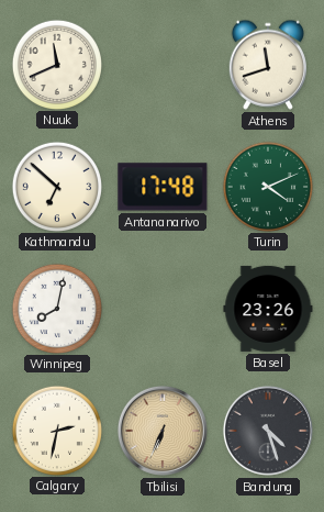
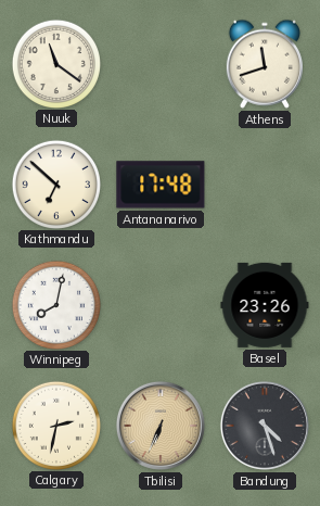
Nuuk: 11:41 -> 11:21
Turin: 4:11 -> none
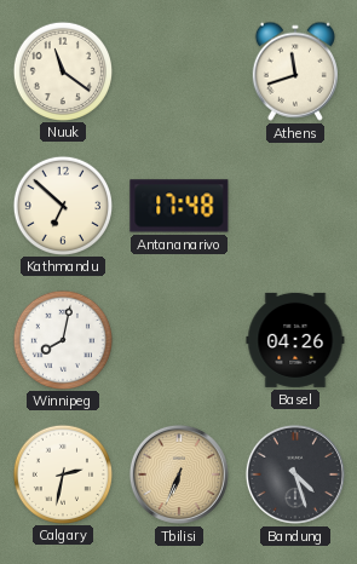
Basel: 23:26 -> 04:26
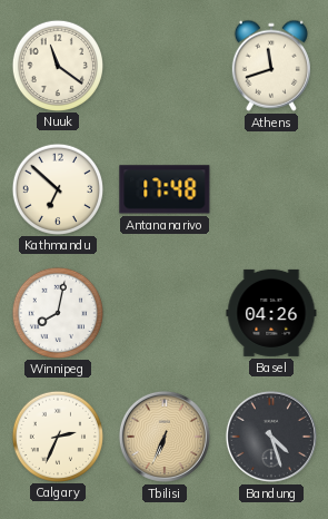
Calgary: 2:32 -> 2:34
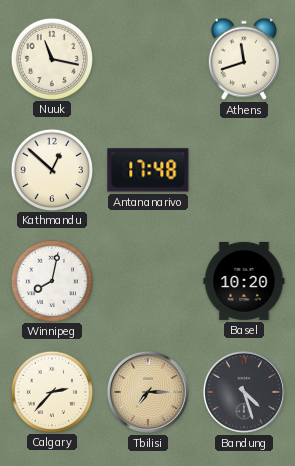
Nuuk: 11:21 -> 11:17
Kathmandu: 6:52 -> 12:52
Basel: 04:26 -> 10:20
Calgary: 2:34 -> 2:37
Tbilisi: 6:34 -> 7:15
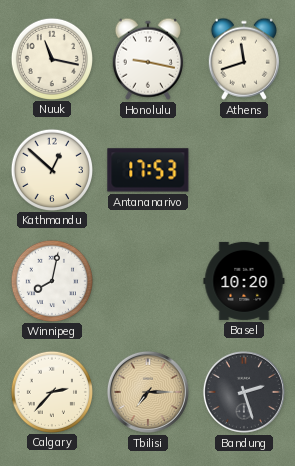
Honolulu: none -> 9:17
Antananarivo: 17:48 -> 17:53
Bandung: 4:27 -> 2:27
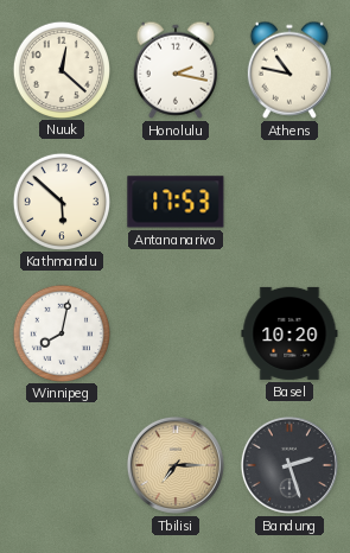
Nuuk: 11:17 -> 12:22
Honolulu: 9:17 -> 2:17
Athens: 11:42 -> 10:47
Kathmandu: 12:52 -> 5:52
Calgary: 2:37 -> none
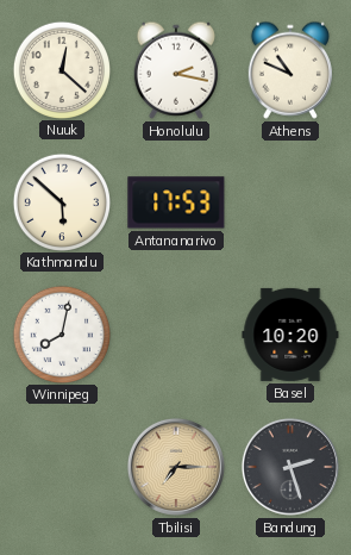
Athens: 10:47 -> 10:49
